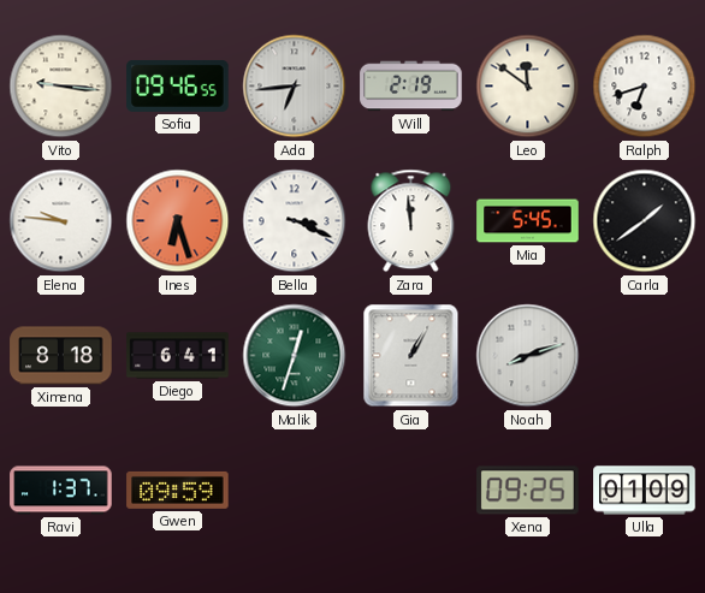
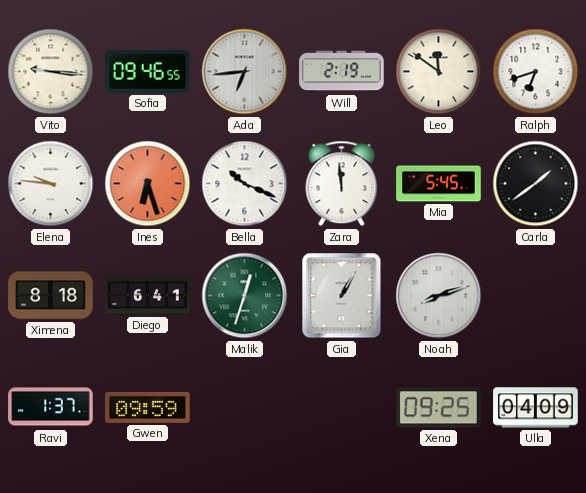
Bella: 3:19 -> 10:19
Ulla: 01:09 -> 04:09
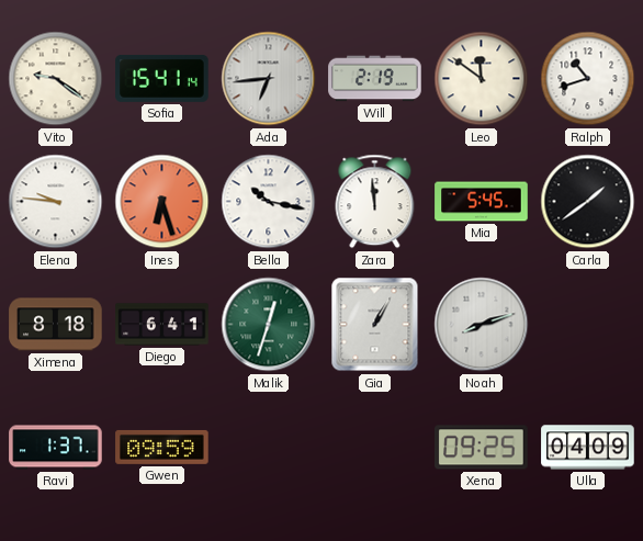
Vito: 9:16 -> 9:21
Sofia: 09:46 -> 15:41
Ralph: 6:42 -> 10:42
Bella: 10:19 -> 10:17
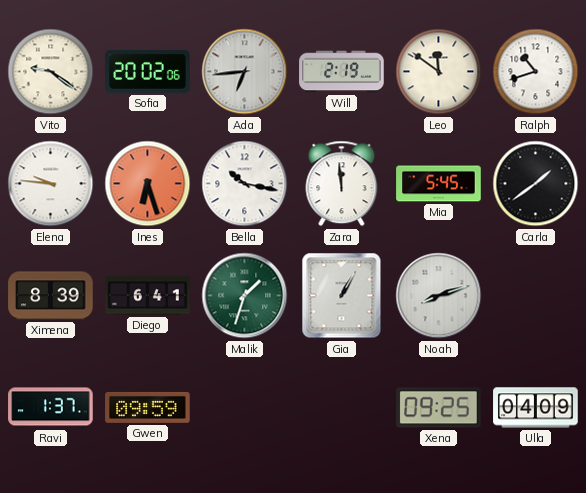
Sofia: 15:41 -> 20:02
Ximena: 8:18 -> 8:39
Malik: 12:33 -> 1:33
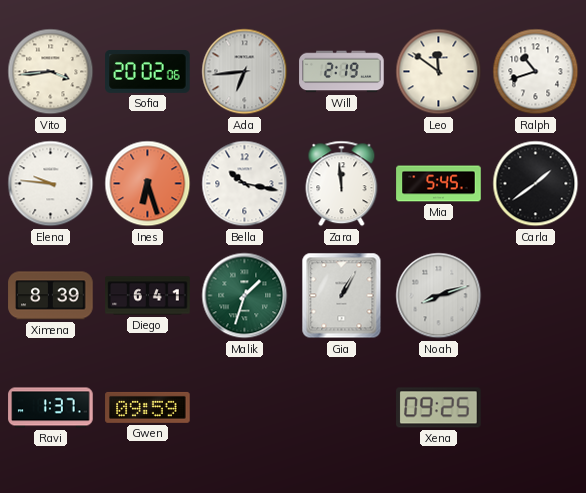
Vito: 9:21 -> 3:44
Ulla: 04:09 -> none
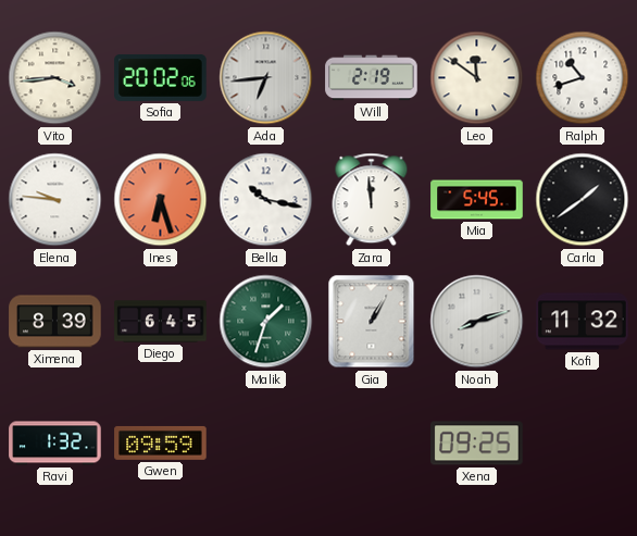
Diego: 6:41 -> 6:45
Kofi: none -> 11:32
Ravi: 1:37 -> 1:32
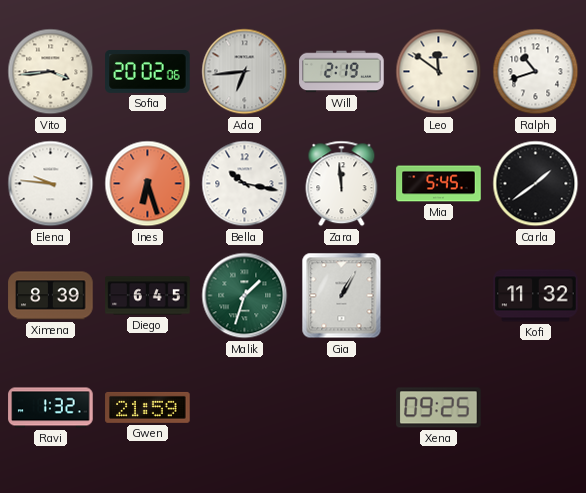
Noah: 8:12 -> none
Gwen: 09:59 -> 21:59
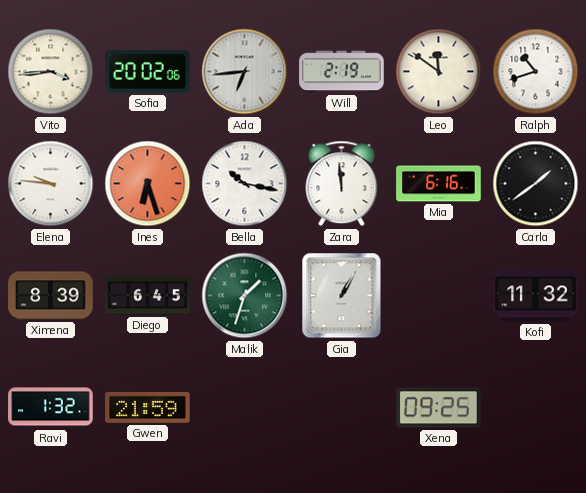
Mia: 5:45 -> 6:16
